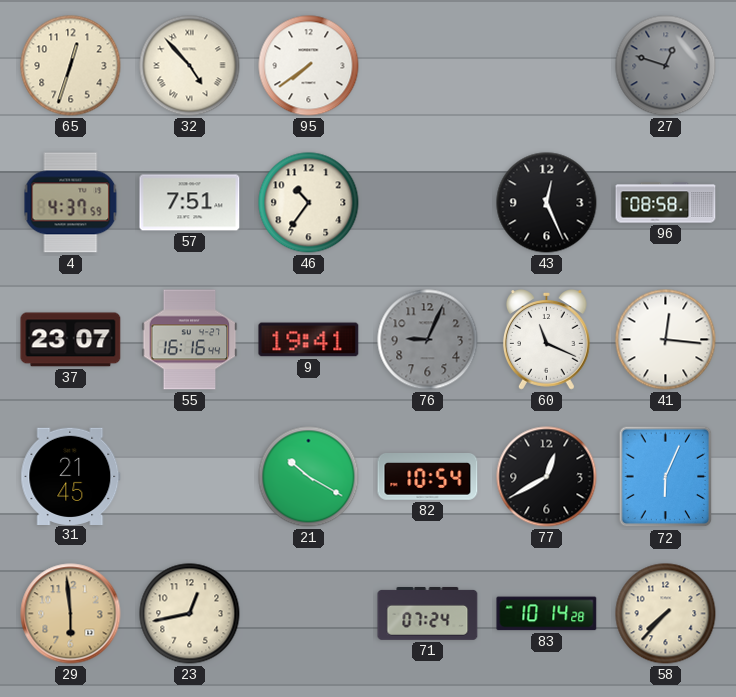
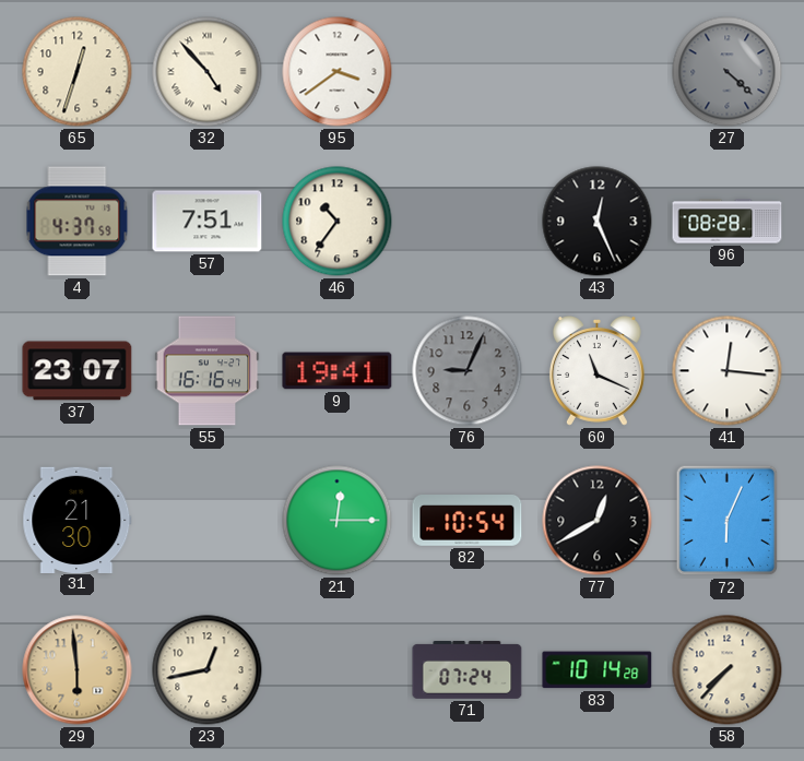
95: 7:39 -> 3:39
27: 12:48 -> 4:22
96: 08:58 -> 08:28
31: 21:45 -> 21:30
21: 10:20 -> 12:15
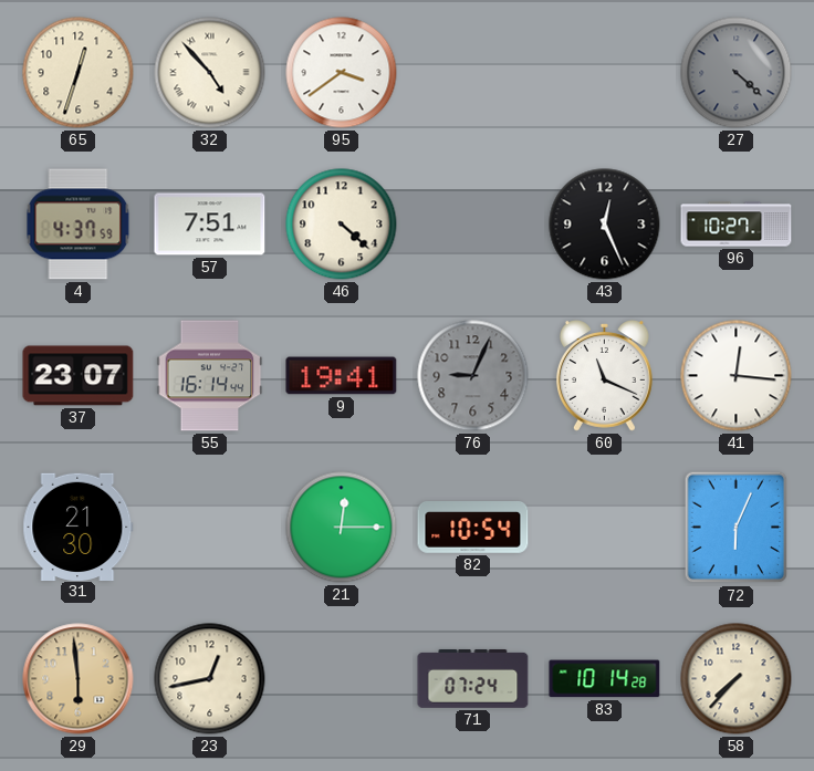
46: 10:36 -> 4:22
96: 08:28 -> 10:27
55: 16:16 -> 16:14
77: 12:40 -> none
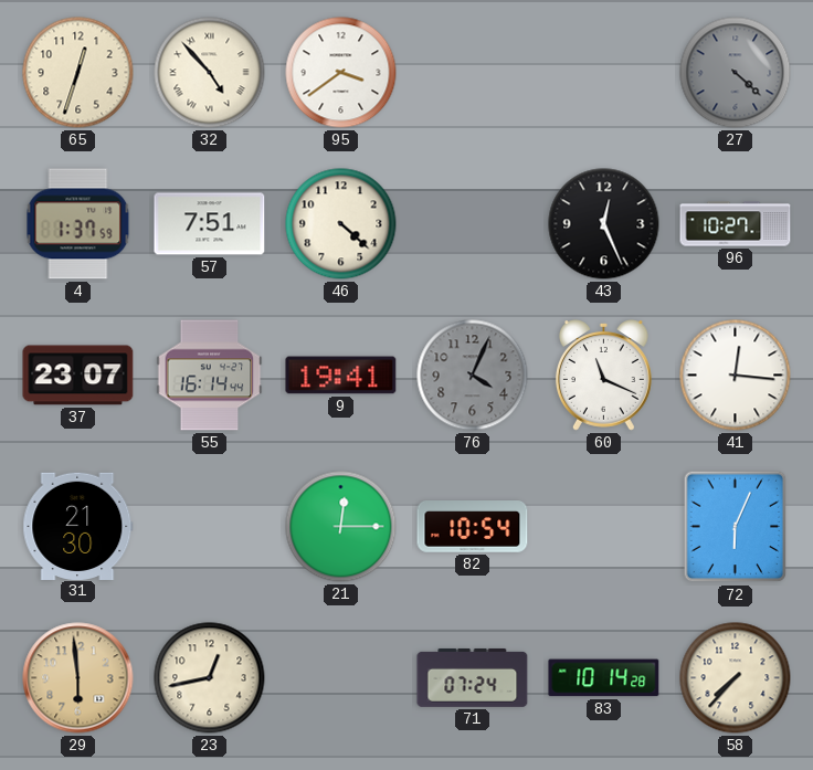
4: 4:37 -> 1:37
76: 9:04 -> 4:04
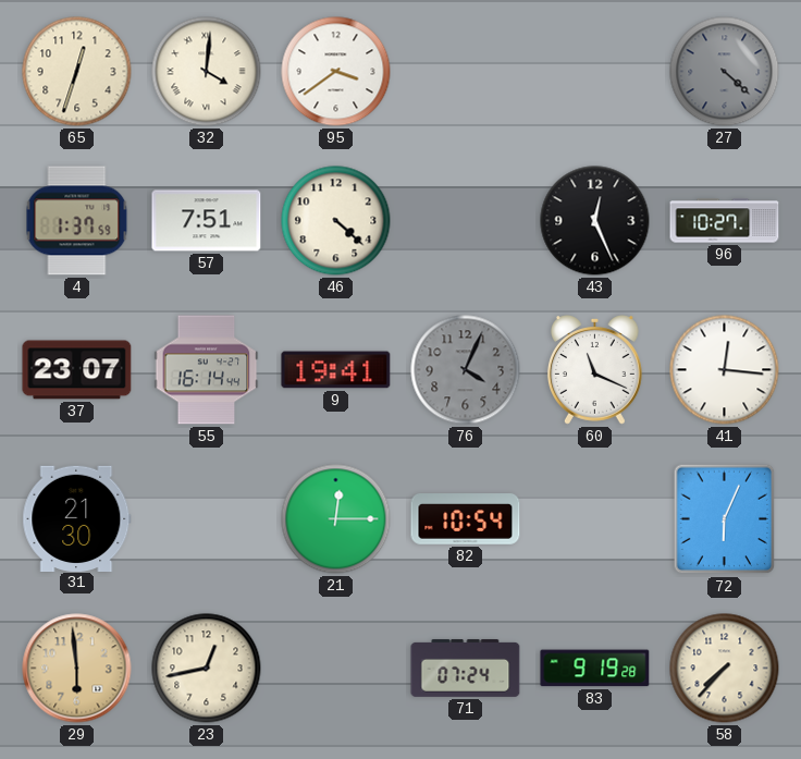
32: 4:53 -> 4:01
83: 10:14 -> 9:19
